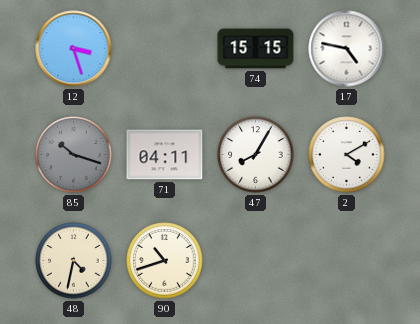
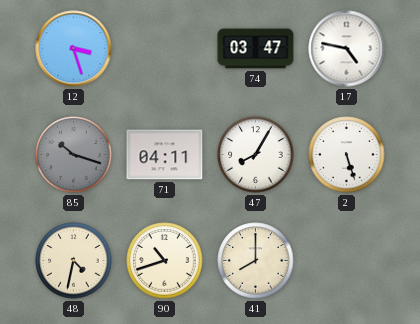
74: 15:15 -> 03:47
2: 4:10 -> 5:27
41: none -> 8:00
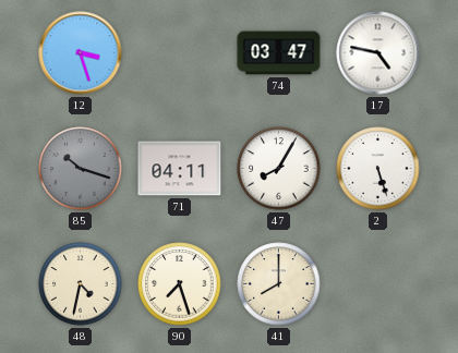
90: 10:42 -> 7:27
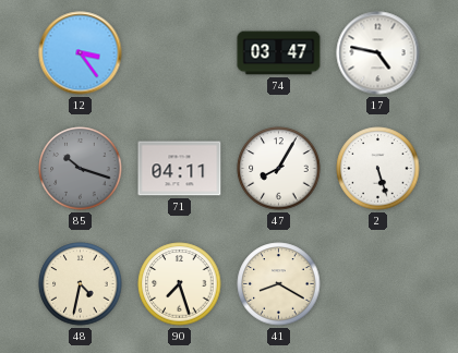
12: 3:27 -> 3:24
41: 8:00 -> 8:20
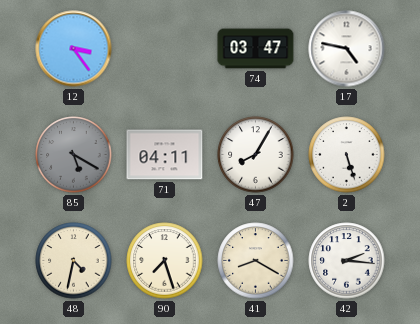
85: 10:18 -> 5:20
42: none -> 2:16
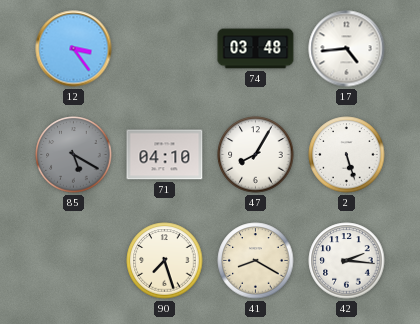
74: 03:47 -> 03:48
17: 4:47 -> 4:44
71: 04:11 -> 04:10
48: 4:32 -> none
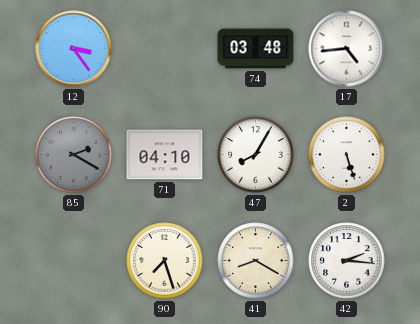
85: 5:20 -> 2:20
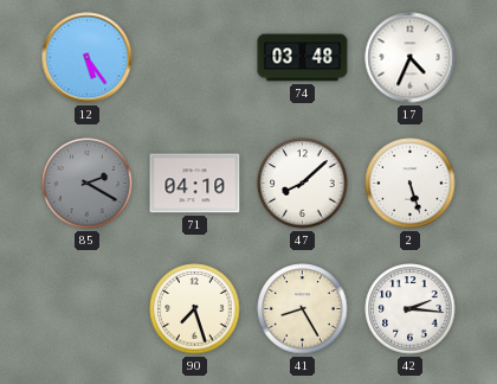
12: 3:24 -> 5:24
17: 4:44 -> 4:34
47: 8:05 -> 8:08
41: 8:20 -> 8:25
